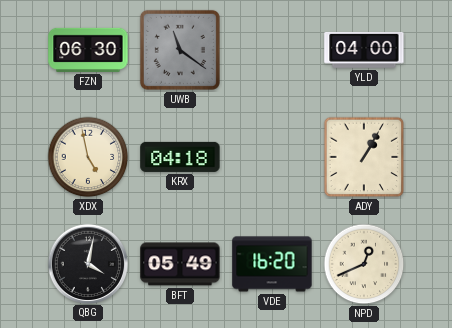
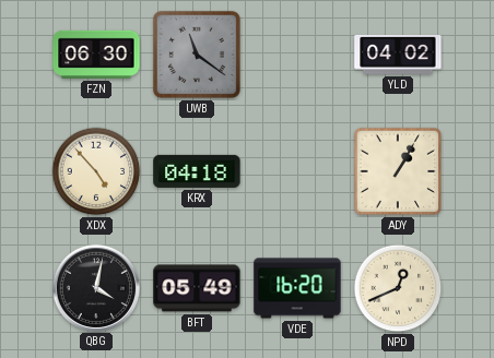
YLD: 04:00 -> 04:02
XDX: 4:58 -> 4:53
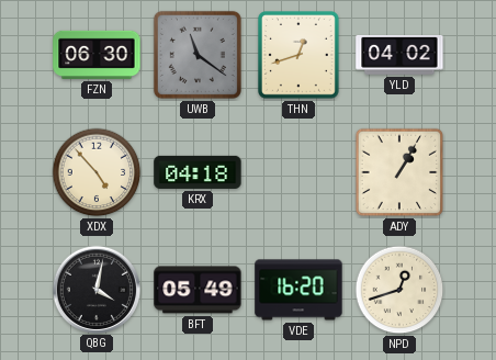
THN: none -> 12:42
NPD: 12:41 -> 12:42
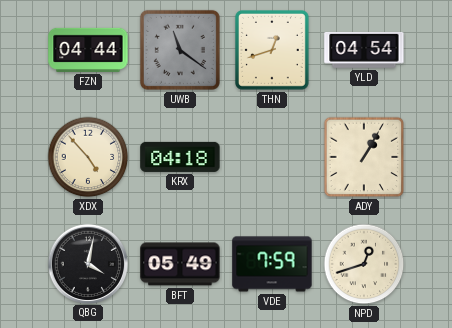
FZN: 06:30 -> 04:44
YLD: 04:02 -> 04:54
VDE: 16:20 -> 7:59
